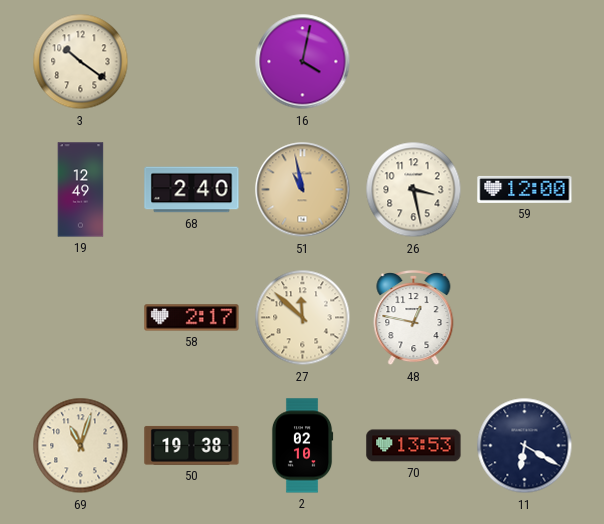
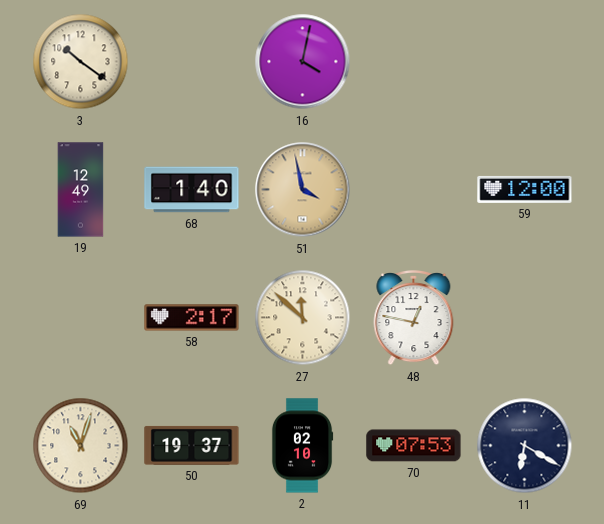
68: 2:40 -> 1:40
51: 10:58 -> 3:58
26: 3:28 -> none
50: 19:38 -> 19:37
70: 13:53 -> 07:53
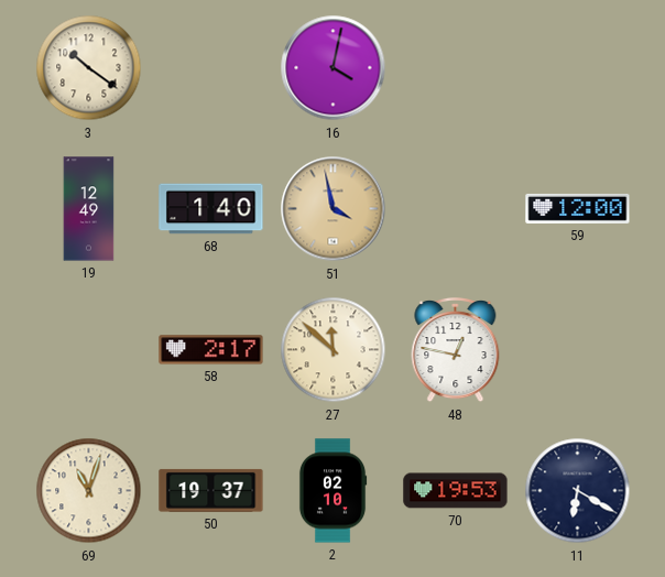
70: 07:53 -> 19:53
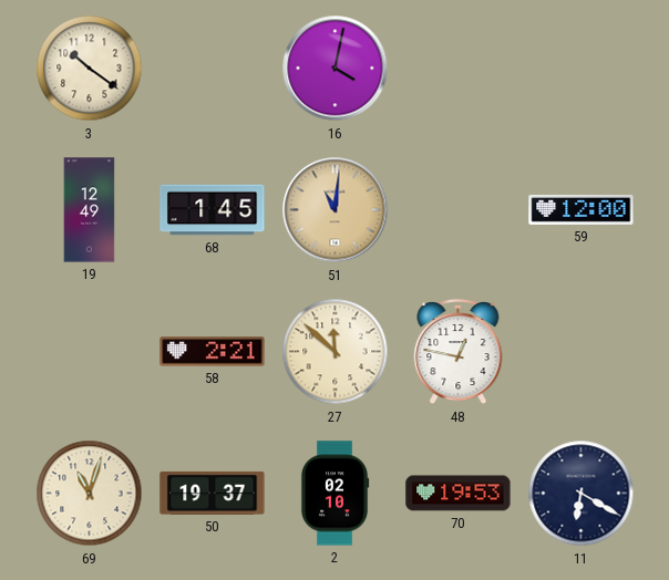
68: 1:40 -> 1:45
51: 3:58 -> 11:01
58: 2:17 -> 2:21
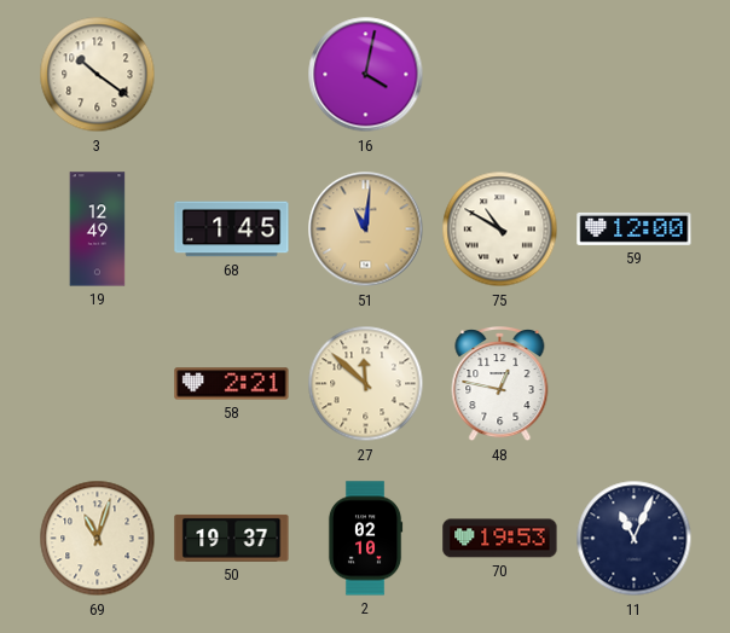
75: none -> 10:50
11: 6:20 -> 11:04
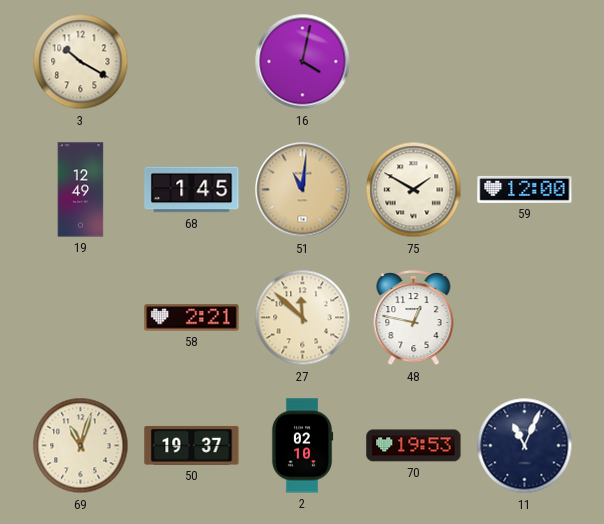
3: 10:21 -> 10:20
75: 10:50 -> 1:50
